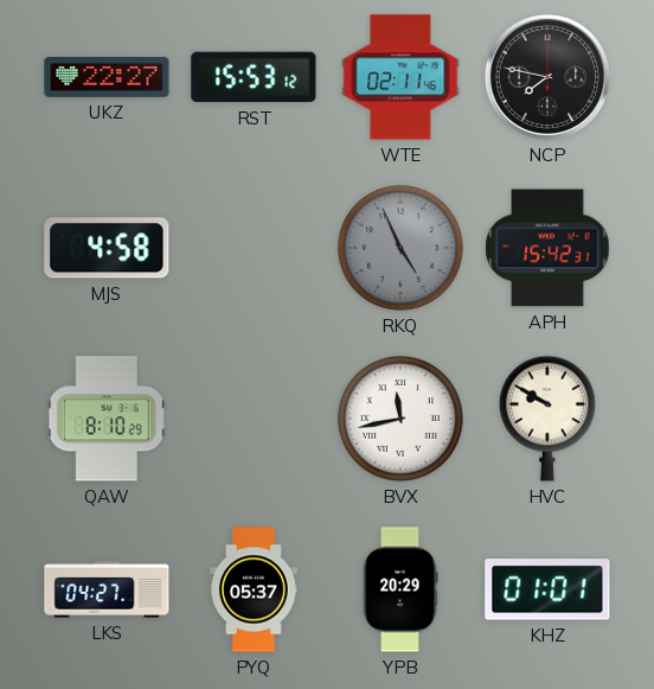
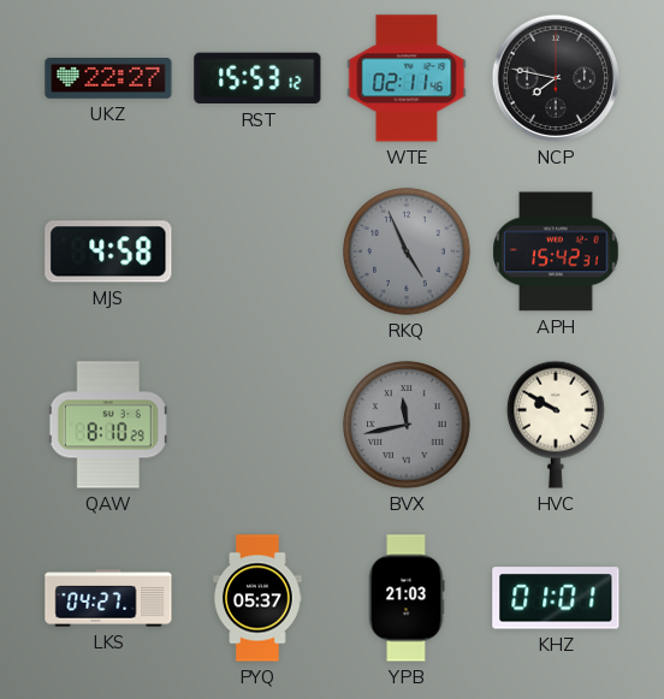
BVX dial: white -> grey
YPB: 20:29 -> 21:03
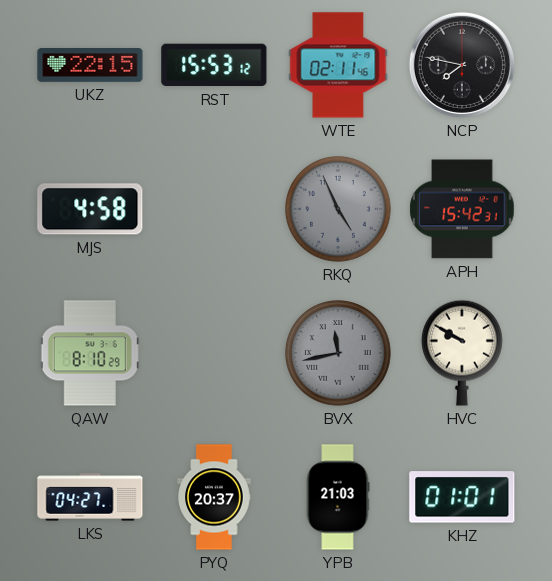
UKZ: 22:27 -> 22:15
PYQ: 05:37 -> 20:37
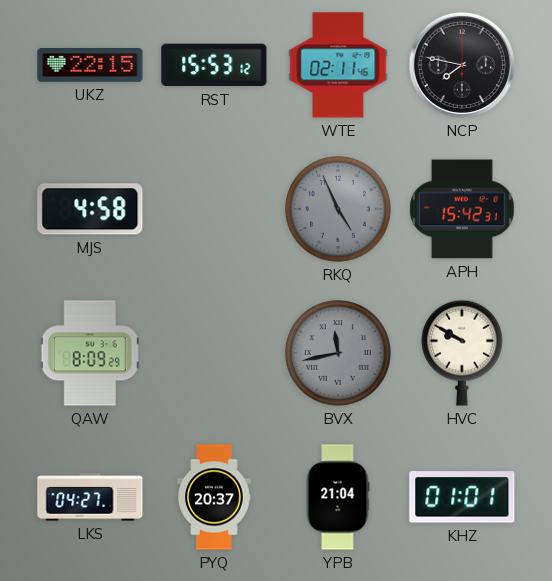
QAW: 8:10 -> 8:09
YPB: 21:03 -> 21:04
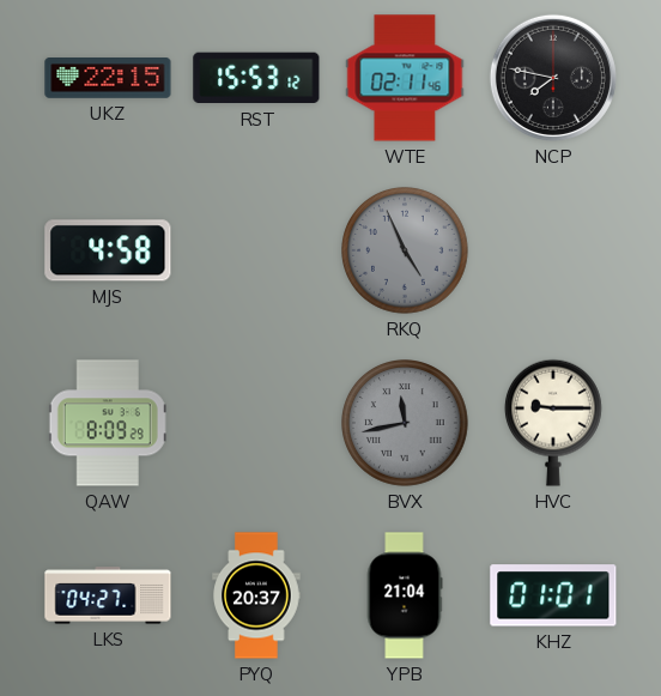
APH: 15:42 -> none
HVC: 9:50 -> 9:15
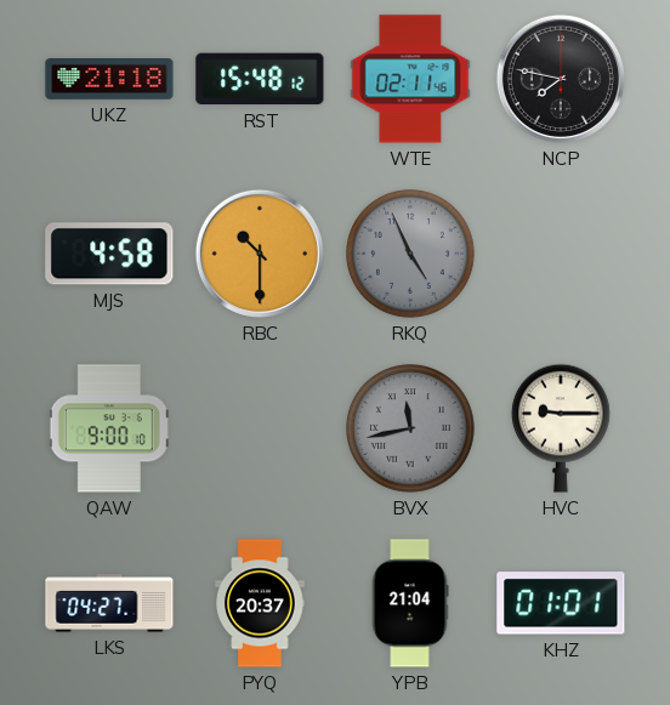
UKZ: 22:15 -> 21:18
RST: 15:53 -> 15:48
RBC: none -> 10:30
QAW: 8:09 -> 9:00
